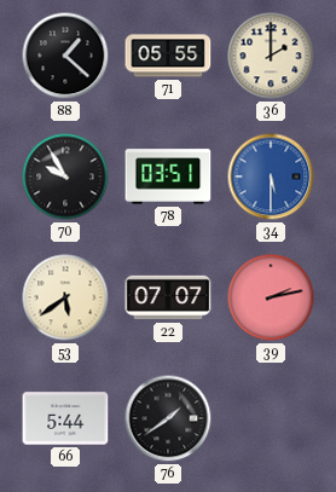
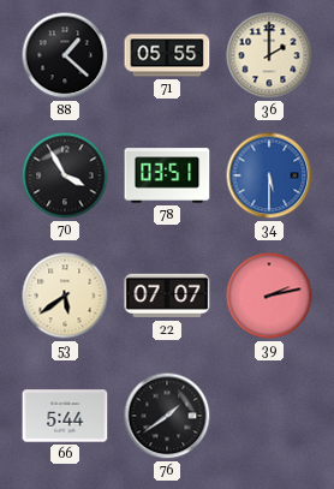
70: 9:55 -> 3:55
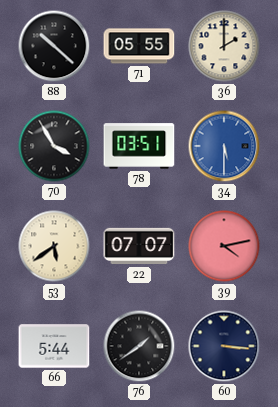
88: 1:22 -> 10:22
39: 2:13 -> 4:13
60: none -> 3:16
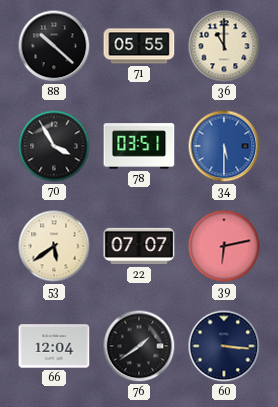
36: 2:00 -> 11:00
39: 4:13 -> 6:13
66: 5:44 -> 12:04
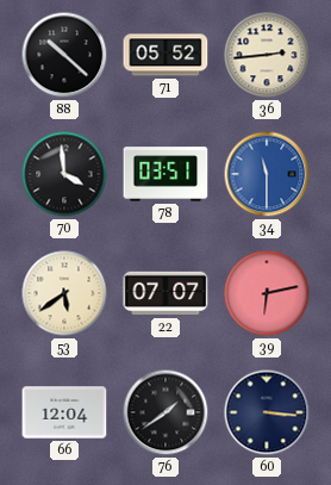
71: 05:55 -> 05:52
36: 11:00 -> 2:44
70: 3:55 -> 3:59
34: 5:30 -> 11:30
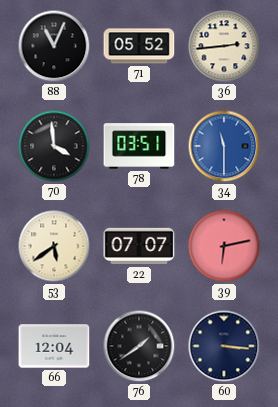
88: 10:22 -> 11:04
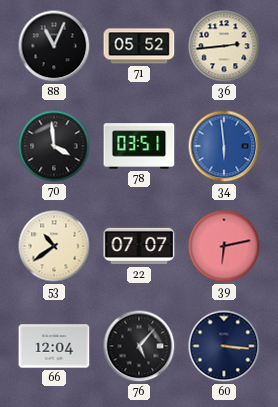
34: 11:30 -> 5:59
53: 5:39 -> 10:39
76: 1:39 -> 5:07
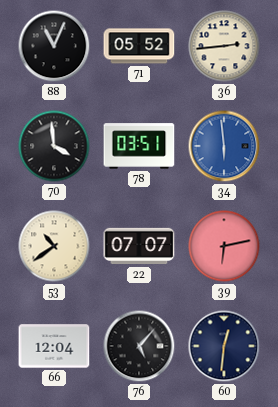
60: 3:16 -> 12:31
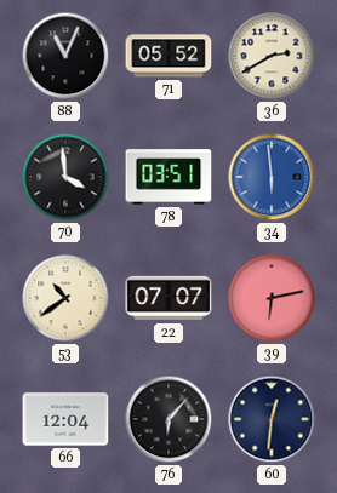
36: 2:44 -> 2:40
76: 5:07 -> 6:07
